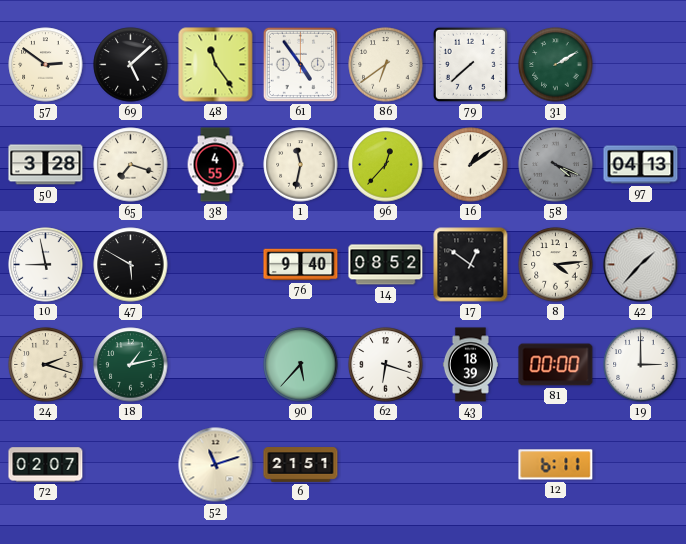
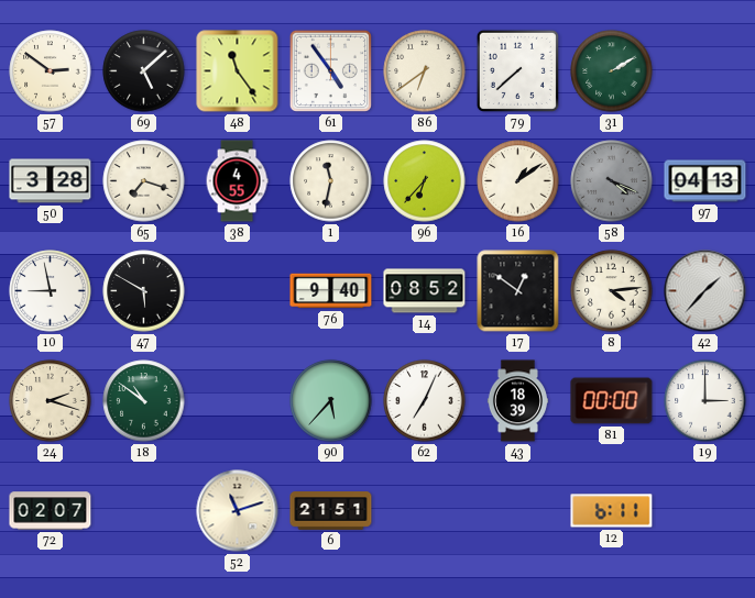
96: 12:37 -> 6:37
18: 1:13 -> 10:51
62: 6:18 -> 7:04
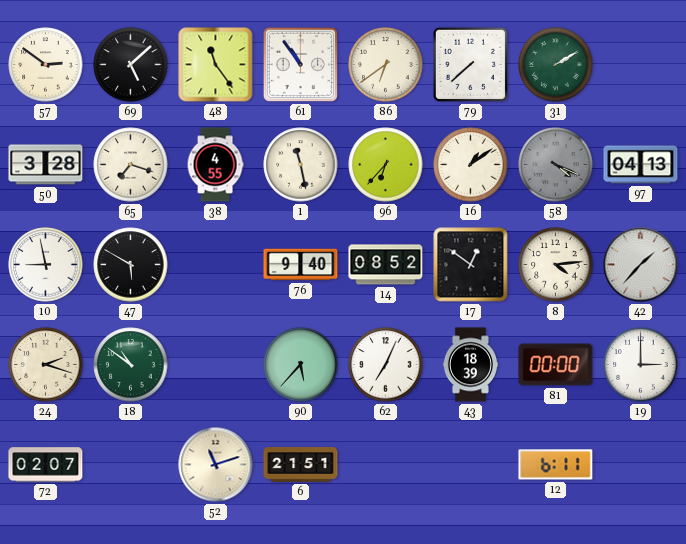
61: 4:54 -> 10:54
1: 11:32 -> 11:28
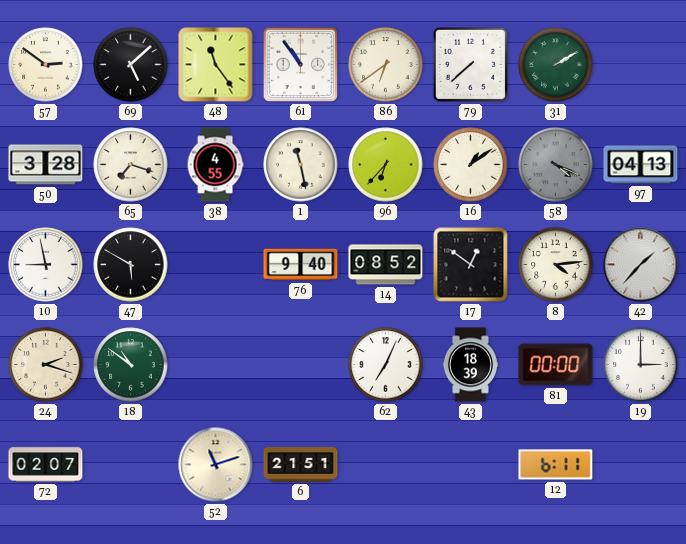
90: 5:37 -> none
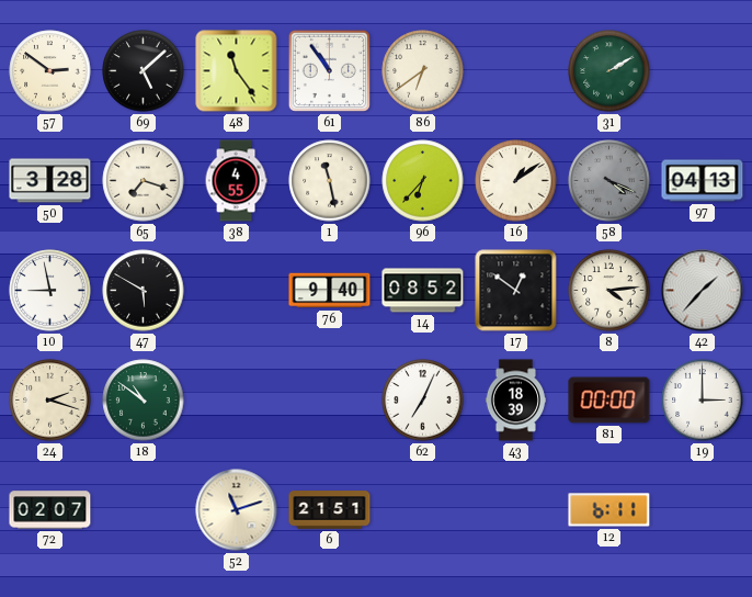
79: 7:38 -> none
